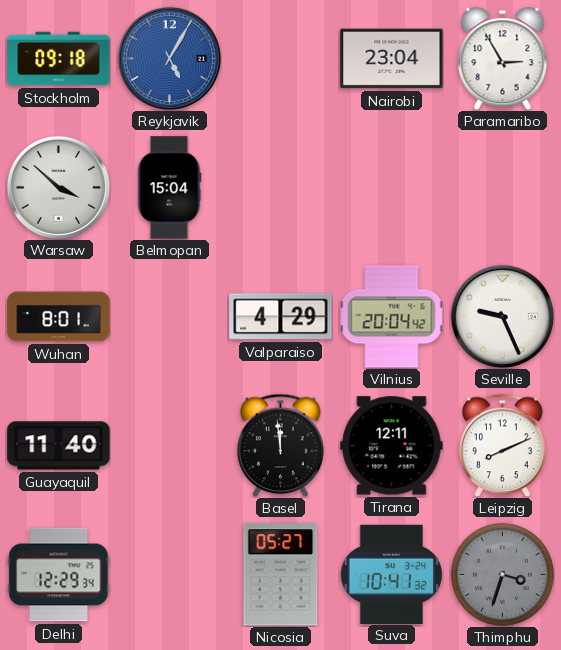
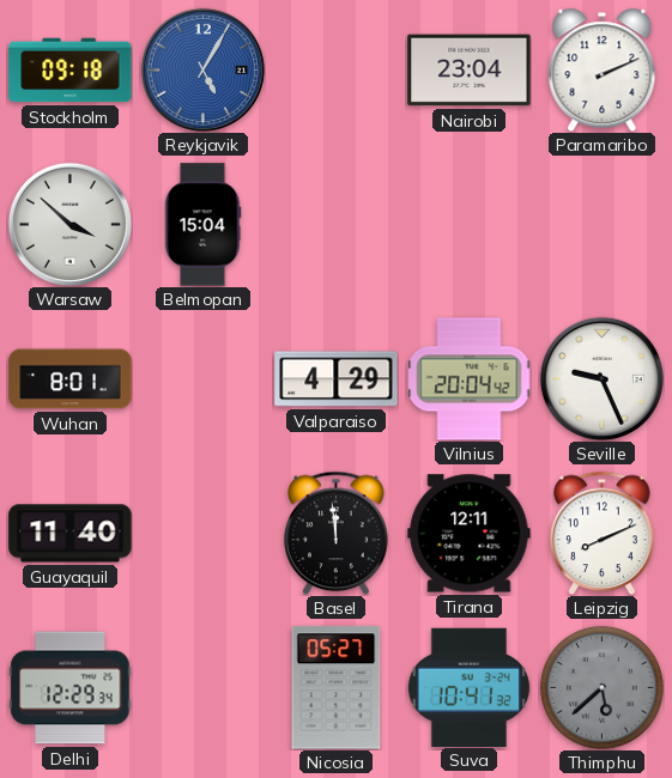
Paramaribo: 2:55 -> 2:11
Thimphu: 3:33 -> 5:38
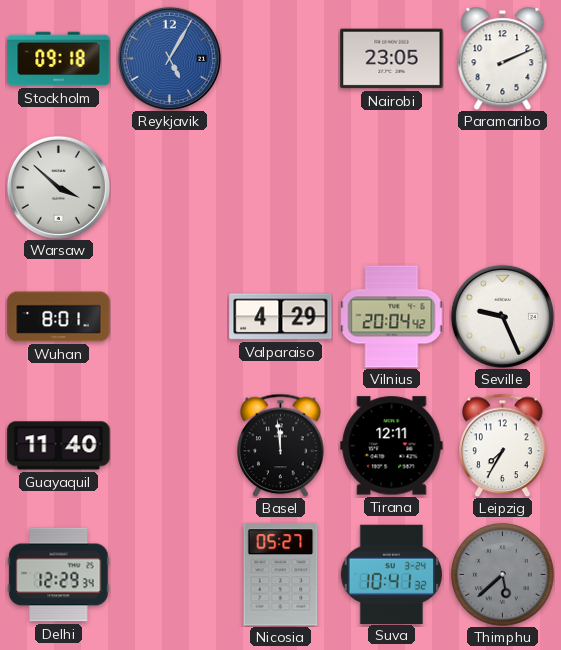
Nairobi: 23:04 -> 23:05
Belmopan: 15:04 -> none
Leipzig: 8:11 -> 7:35
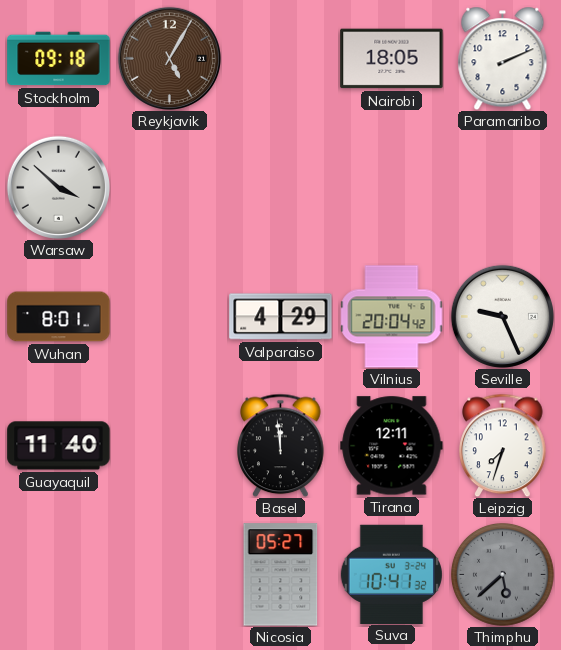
Reykjavik dial: blue -> brown
Nairobi: 23:05 -> 18:05
Leipzig: 7:35 -> 7:33
Delhi: 12:29 -> none
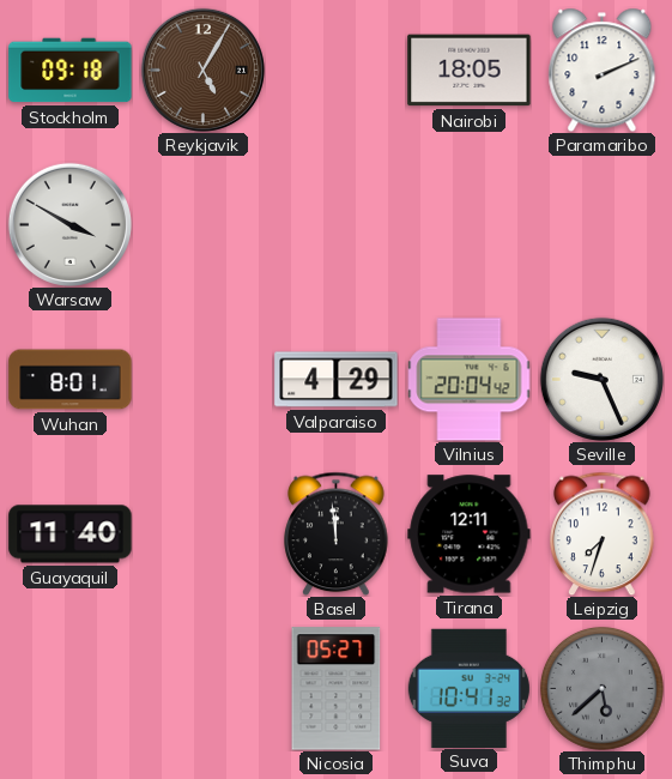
Warsaw: 3:52 -> 3:50
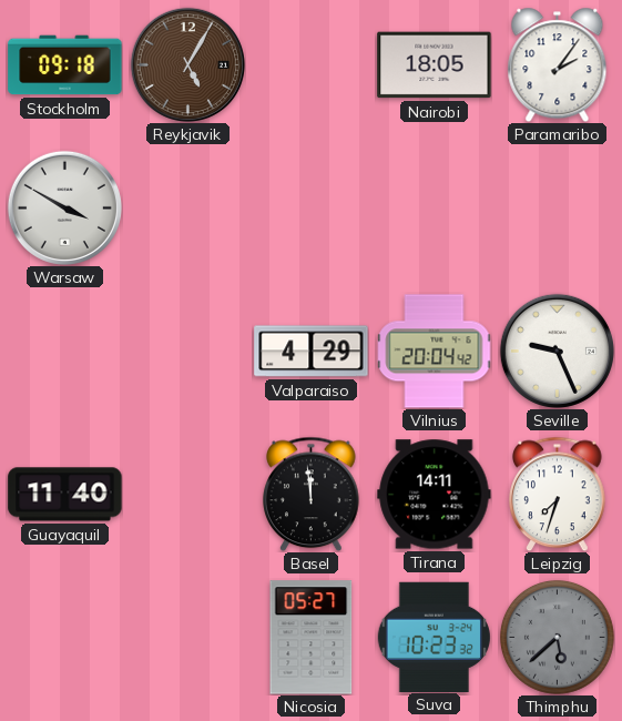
Paramaribo: 2:11 -> 2:06
Wuhan: 8:01 -> none
Tirana: 12:11 -> 14:11
Suva: 10:41 -> 10:23
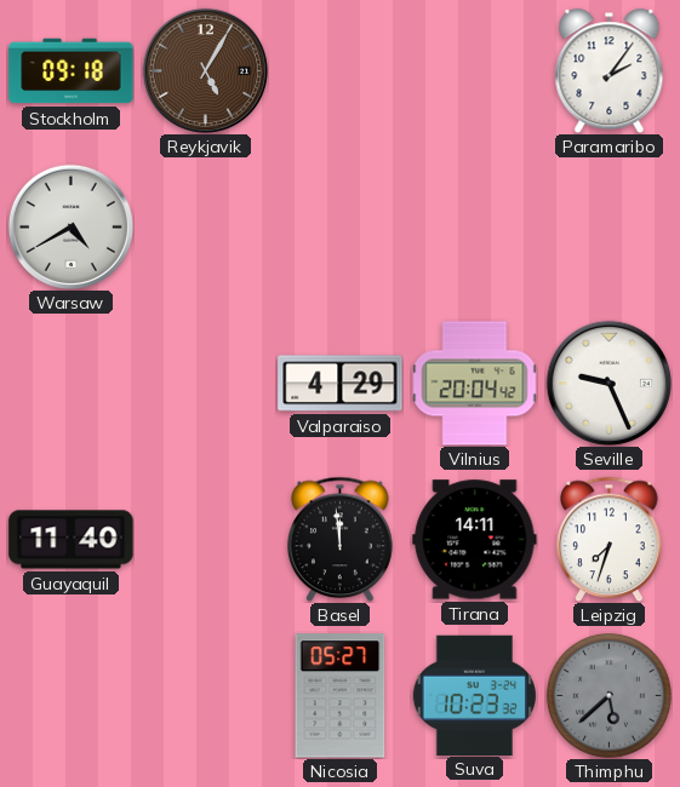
Nairobi: 18:05 -> none
Warsaw: 3:50 -> 4:40
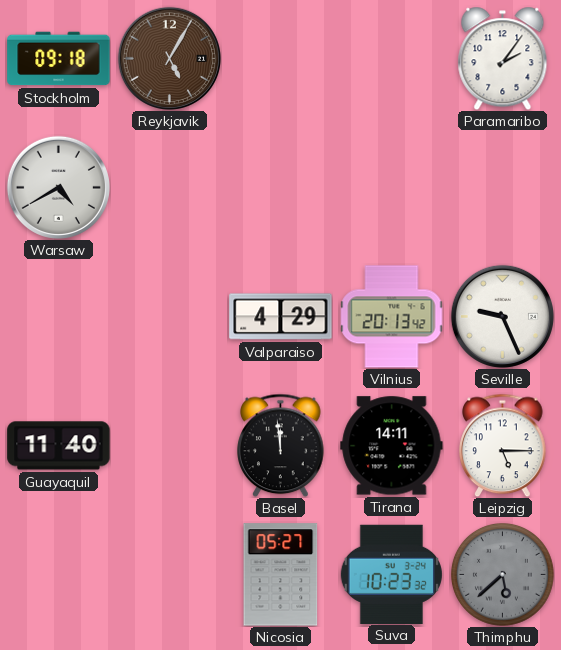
Vilnius: 20:04 -> 20:13
Leipzig: 7:33 -> 5:15
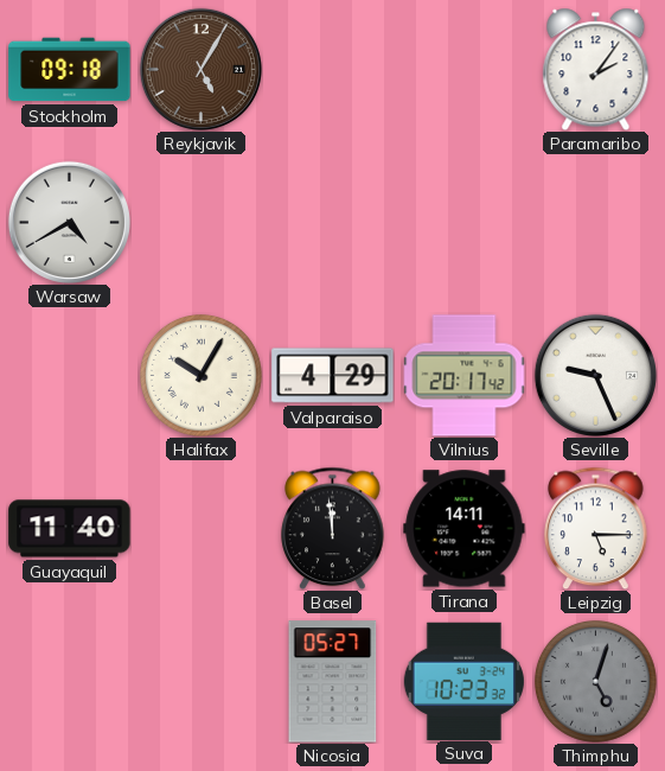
Halifax: none -> 10:05
Vilnius: 20:13 -> 20:17
Thimphu: 5:38 -> 5:03
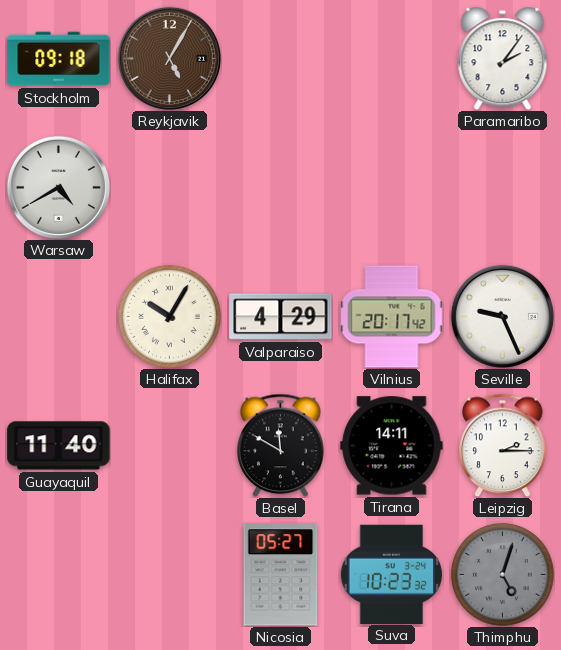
Basel: 11:59 -> 11:50
Leipzig: 5:15 -> 2:15
